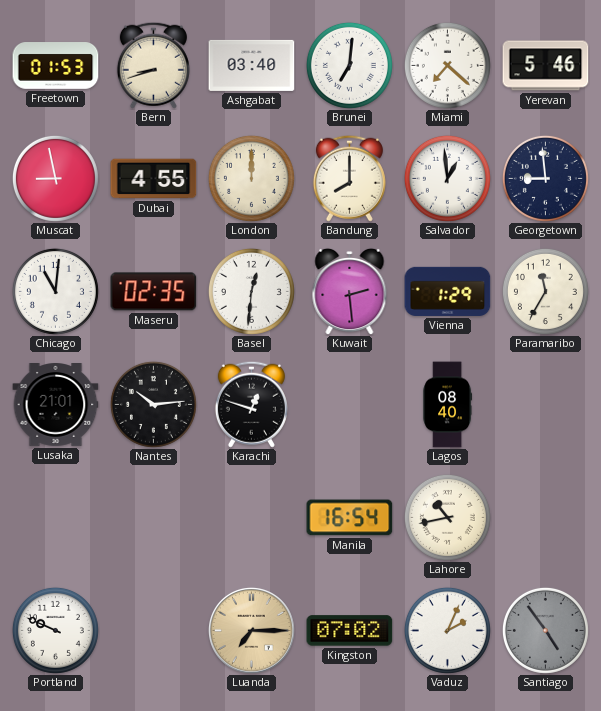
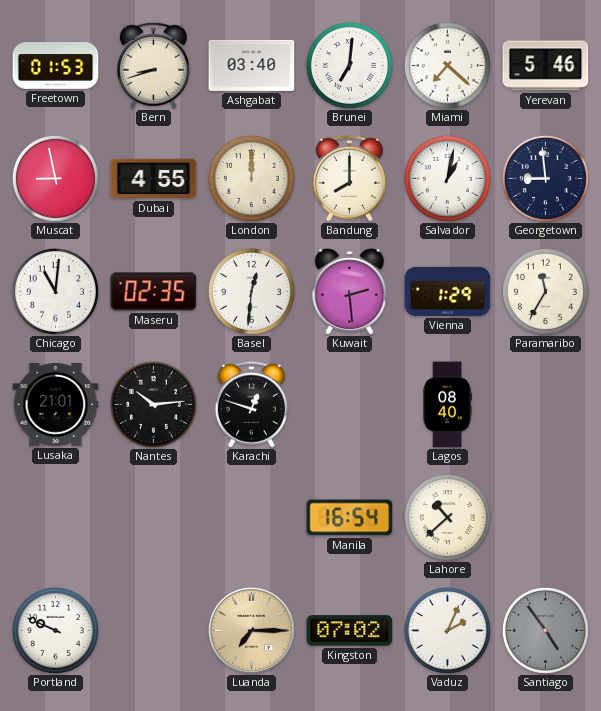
Salvador: 12:59 -> 1:02
Lahore: 10:43 -> 10:38
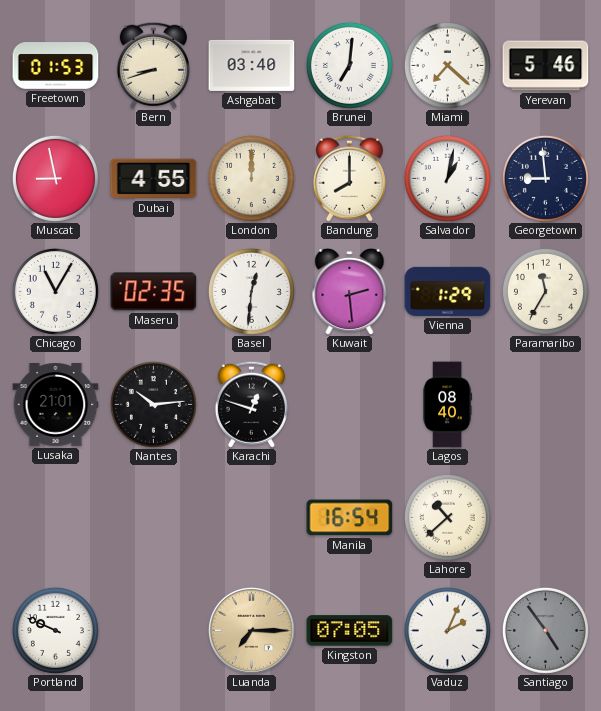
Chicago: 11:01 -> 11:05
Kingston: 07:02 -> 07:05
